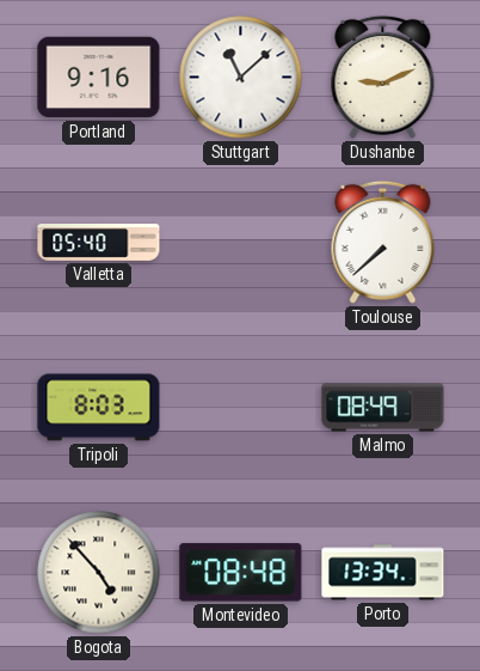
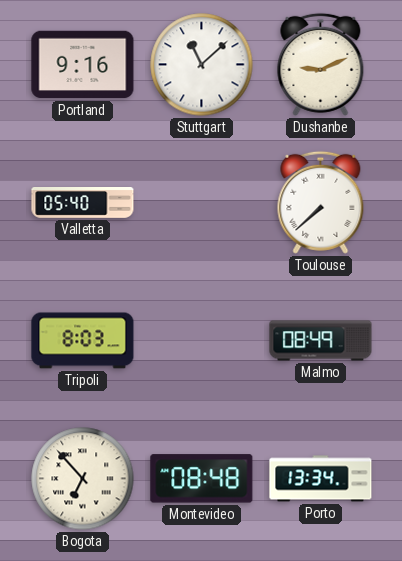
Bogota: 4:53 -> 6:53
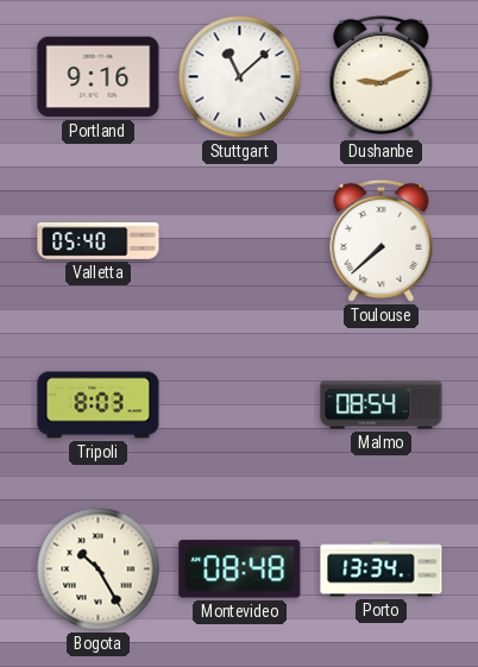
Malmo: 08:49 -> 08:54
Bogota: 6:53 -> 10:25
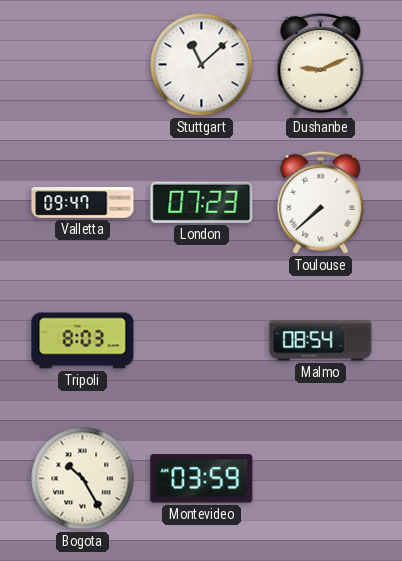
Portland: 9:16 -> none
Valletta: 05:40 -> 09:47
London: none -> 07:23
Montevideo: 08:48 -> 03:59
Porto: 13:34 -> none
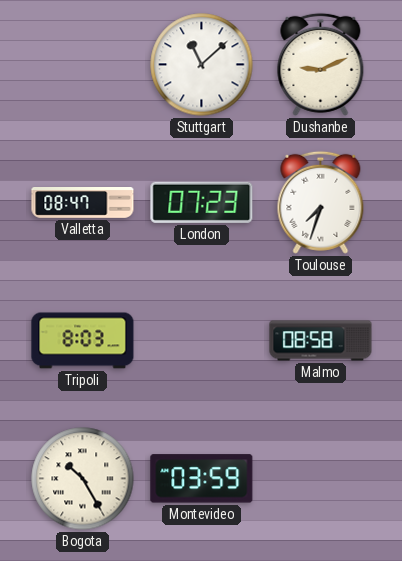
Valletta: 09:47 -> 08:47
Toulouse: 7:38 -> 7:33
Malmo: 08:54 -> 08:58
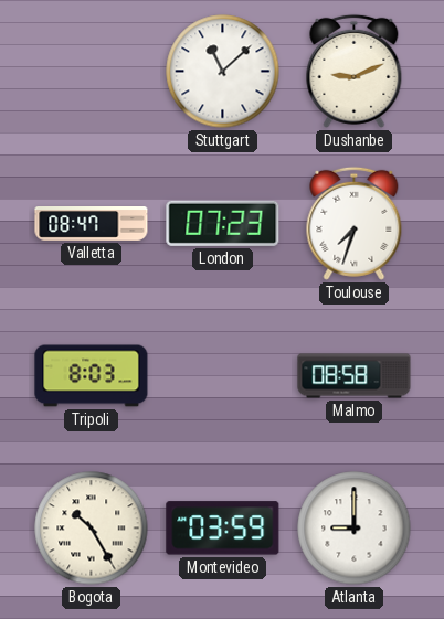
Atlanta: none -> 9:00
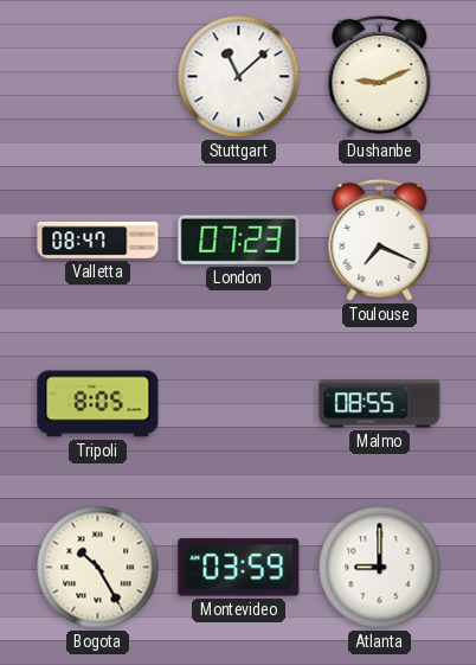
Toulouse: 7:33 -> 7:19
Tripoli: 8:03 -> 8:05
Malmo: 08:58 -> 08:55
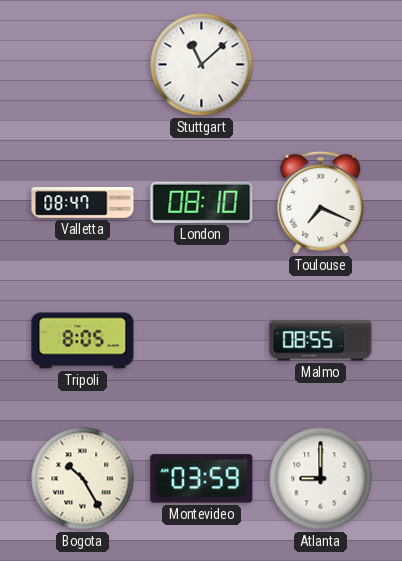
Dushanbe: 9:11 -> none
London: 07:23 -> 08:10
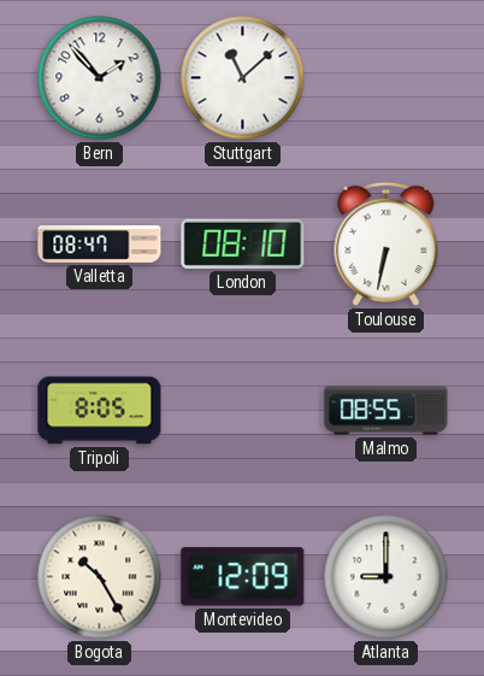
Bern: none -> 1:53
Toulouse: 7:19 -> 6:32
Montevideo: 03:59 -> 12:09
